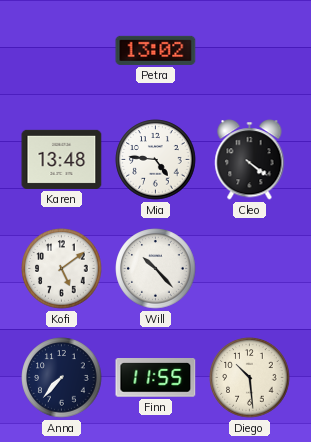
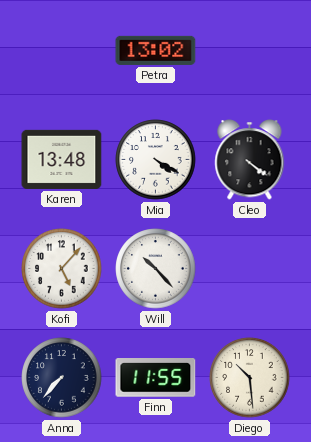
Mia: 4:46 -> 4:20
Kofi: 5:09 -> 5:07
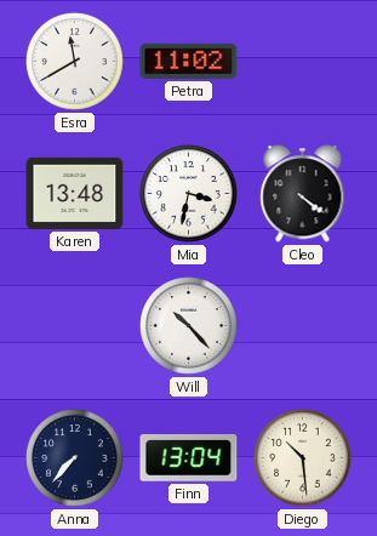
Esra: none -> 11:40
Petra: 13:02 -> 11:02
Mia: 4:20 -> 3:32
Kofi: 5:07 -> none
Finn: 11:55 -> 13:04
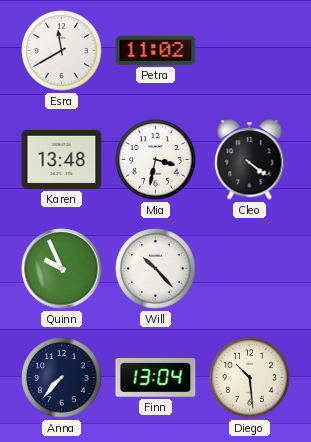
Quinn: none -> 9:56
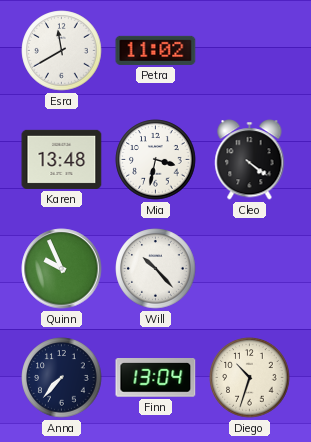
Diego: 10:29 -> 10:33
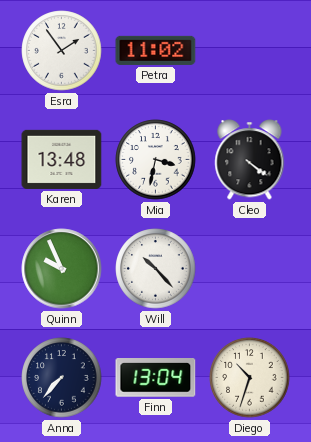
Esra: 11:40 -> 1:54
